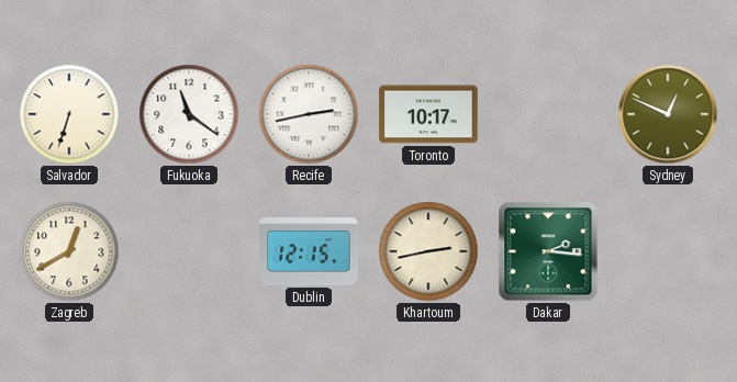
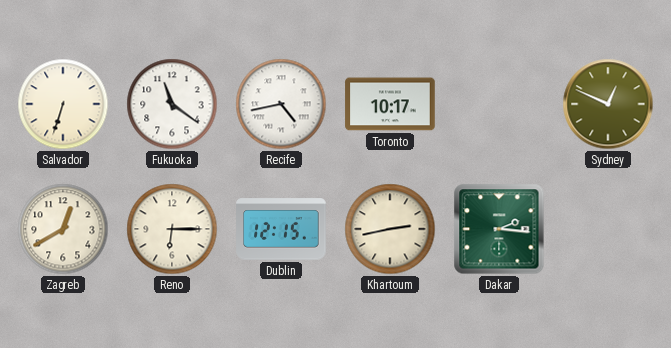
Recife: 2:43 -> 4:43
Reno: none -> 6:15
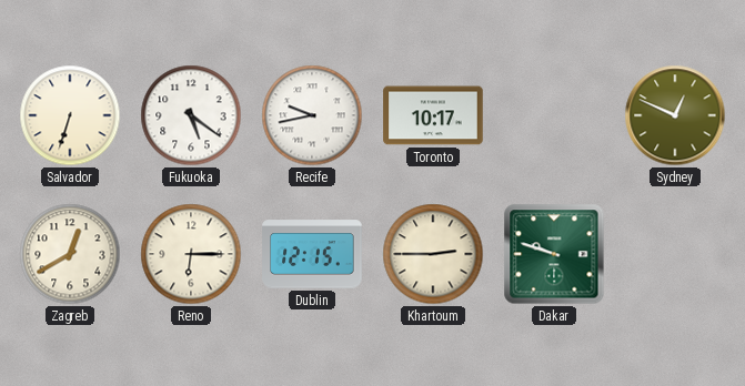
Fukuoka: 11:21 -> 5:21
Recife: 4:43 -> 9:43
Khartoum: 2:43 -> 2:45
Dakar: 2:16 -> 9:48
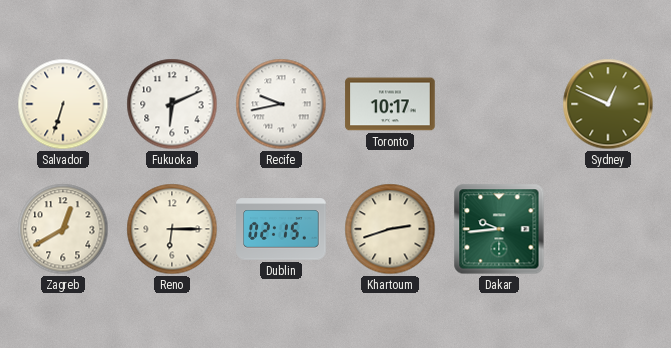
Fukuoka: 5:21 -> 6:11
Dublin: 12:15 -> 02:15
Khartoum: 2:45 -> 2:42
Dakar: 9:48 -> 9:44
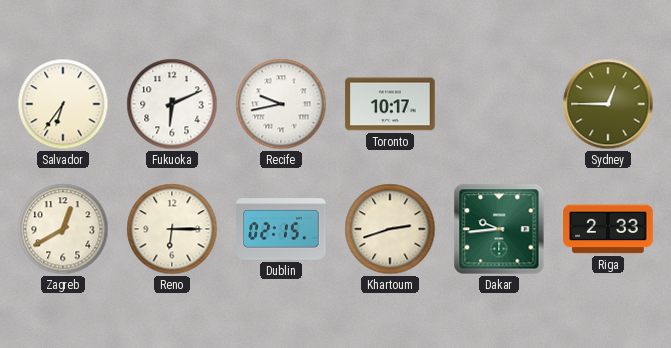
Salvador: 6:33 -> 6:36
Sydney: 12:49 -> 12:45
Riga: none -> 2:33
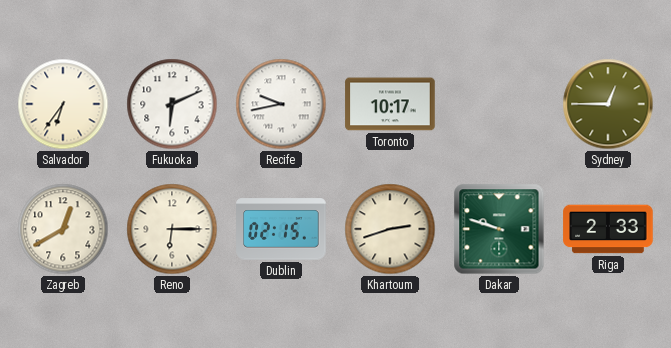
Dakar: 9:44 -> 9:48
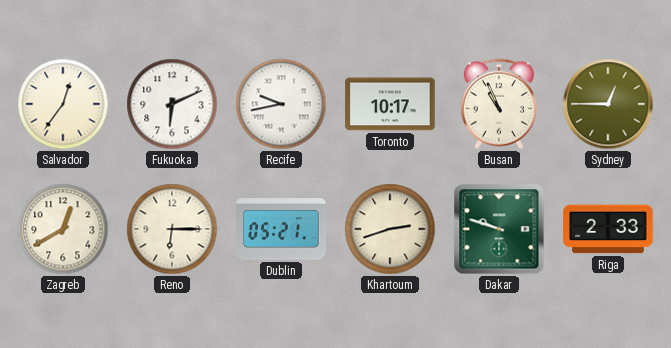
Salvador: 6:36 -> 12:36
Busan: none -> 10:56
Dublin: 02:15 -> 05:21
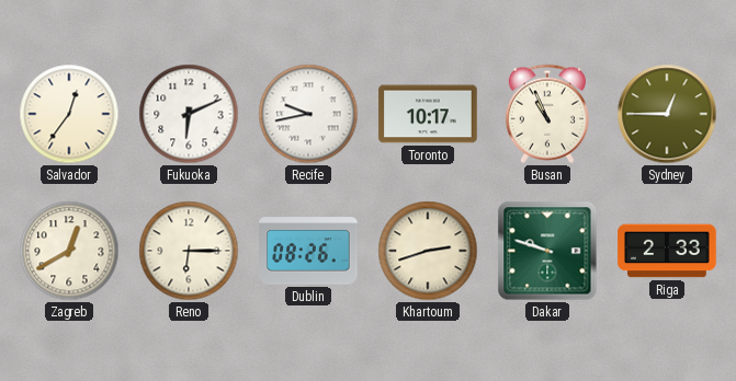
Dublin: 05:21 -> 08:26
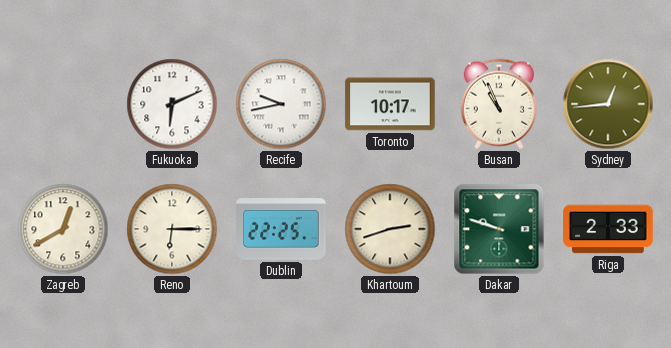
Salvador: 12:36 -> none
Sydney: 12:45 -> 12:44
Dublin: 08:26 -> 22:25
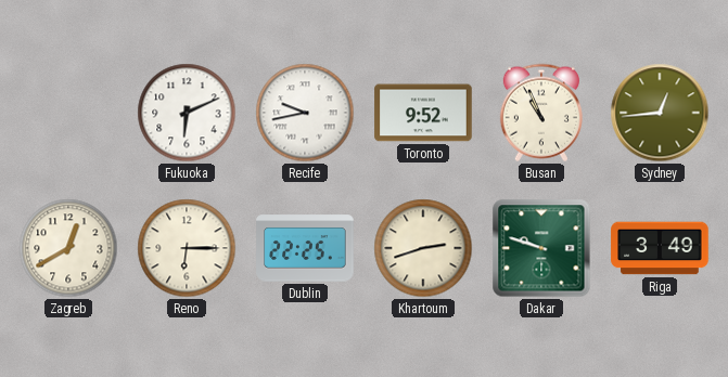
Toronto: 10:17 -> 9:52
Riga: 2:33 -> 3:49
